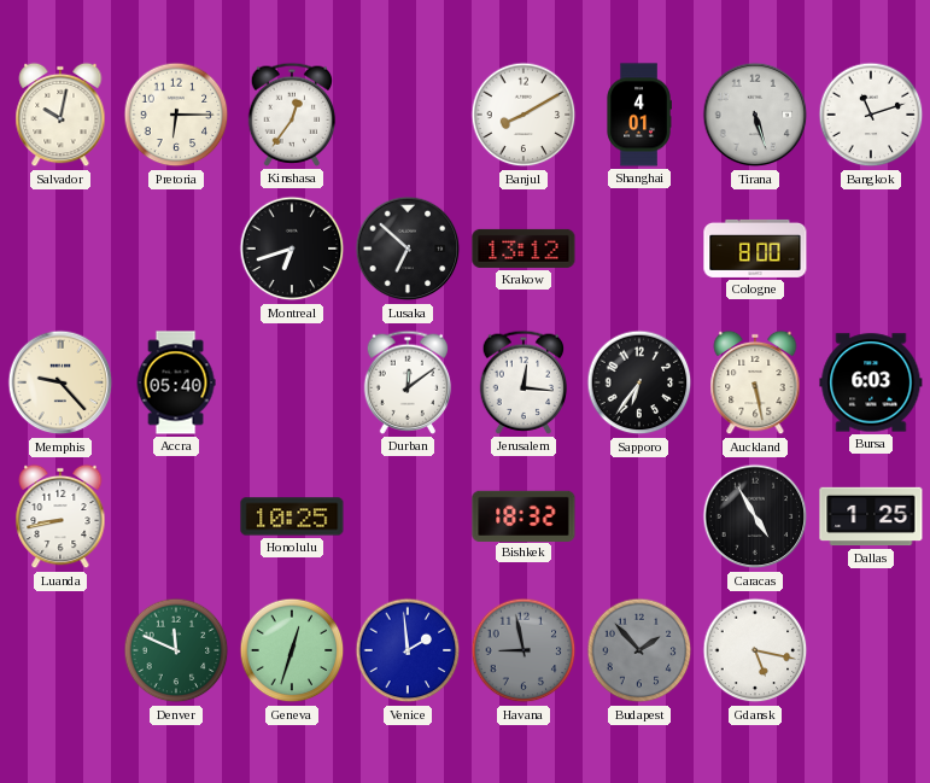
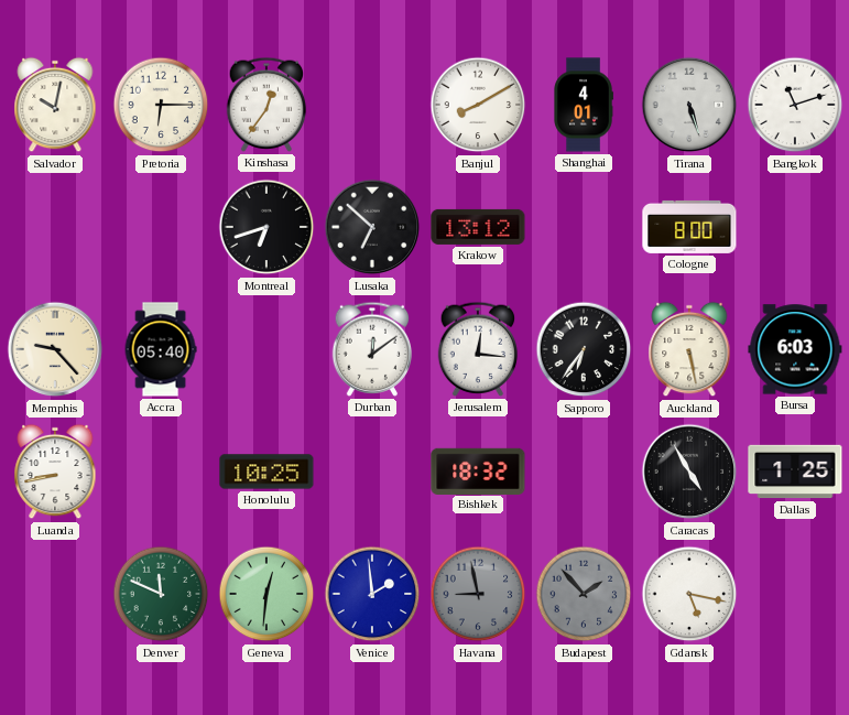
Geneva: 12:33 -> 12:31
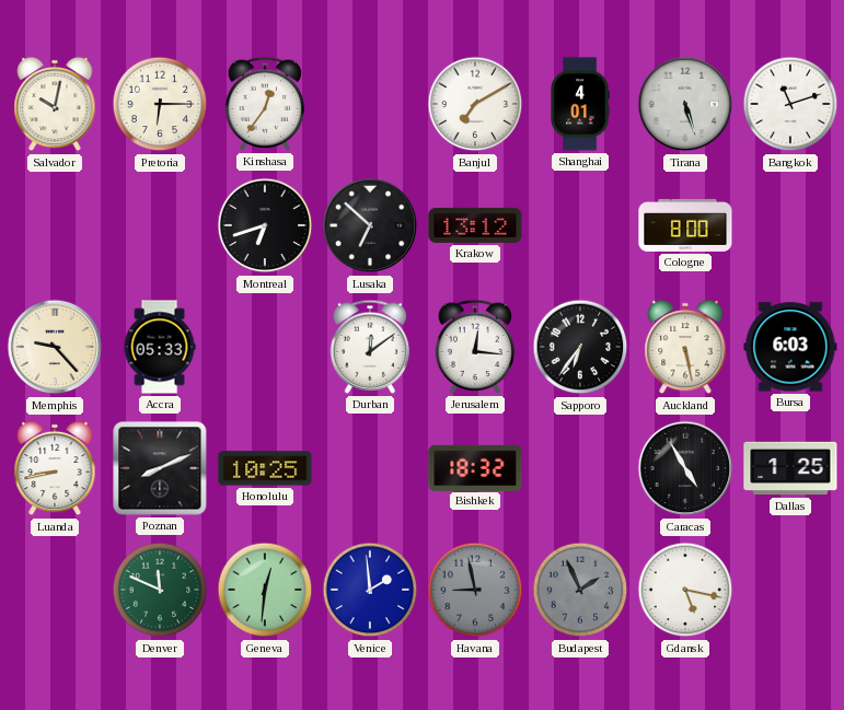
Banjul: 8:10 -> 7:10
Accra: 05:40 -> 05:33
Poznan: none -> 8:11
Budapest: 1:53 -> 1:56
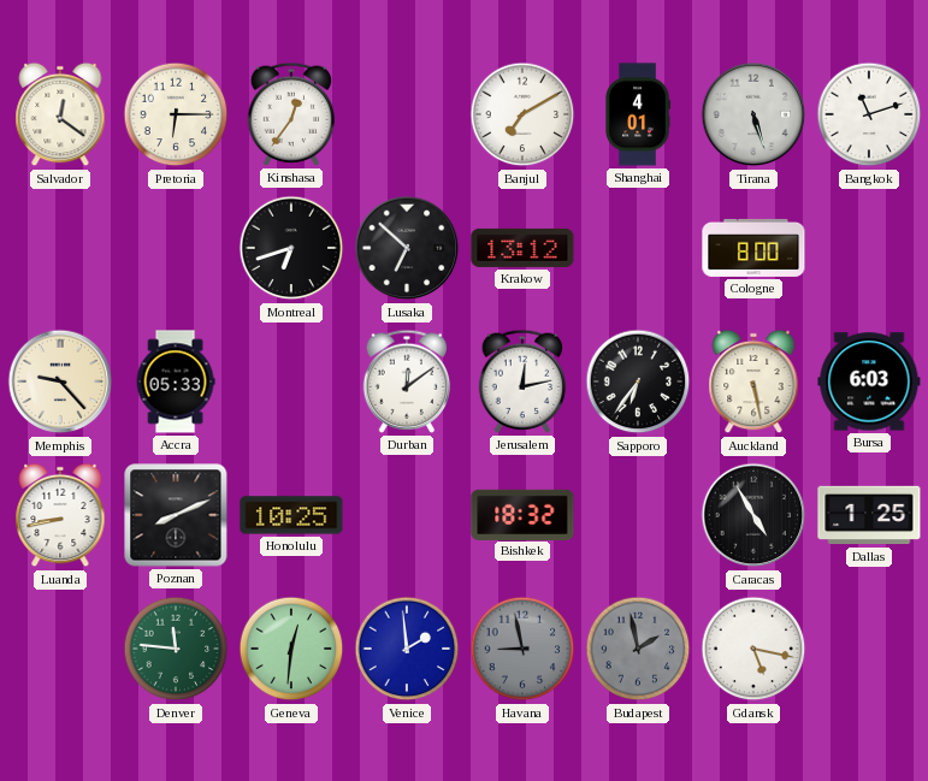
Salvador: 10:02 -> 12:21
Jerusalem: 12:16 -> 12:13
Denver: 11:49 -> 11:46
Budapest: 1:56 -> 1:58
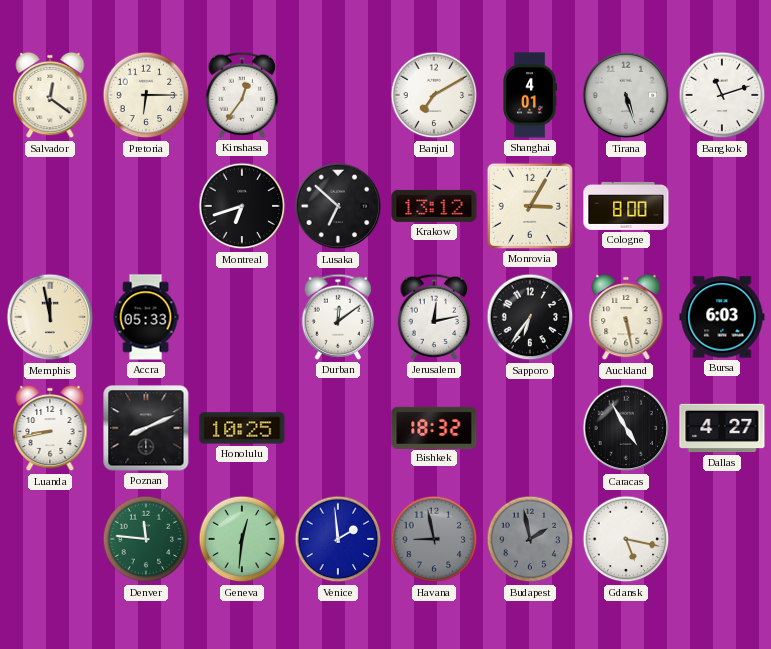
Monrovia: none -> 3:05
Memphis: 9:23 -> 11:58
Dallas: 1:25 -> 4:27
